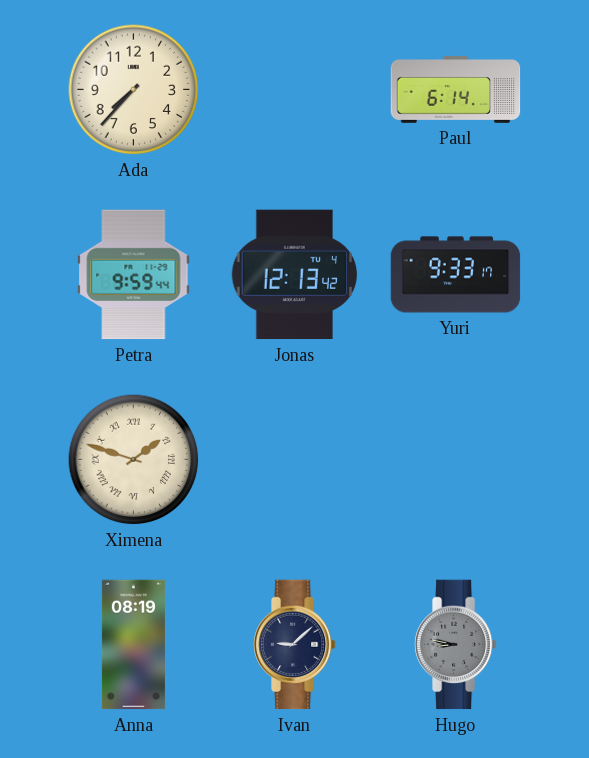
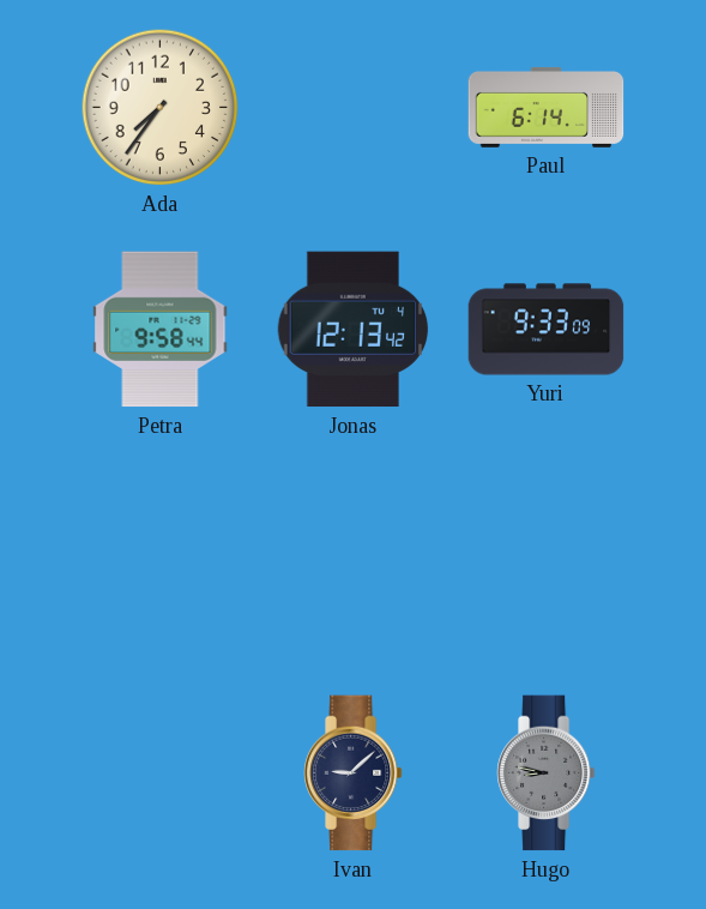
Ada: 7:37 -> 7:36
Petra: 9:59 -> 9:58
Yuri: 9:33:17 -> 9:33:09
Ximena: 1:48 -> none
Anna: 08:19 -> none
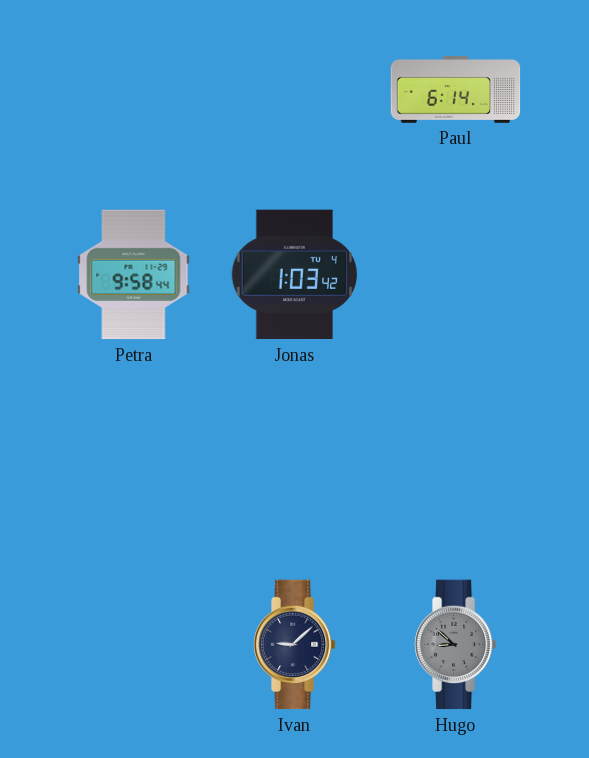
Ada: 7:36 -> none
Jonas: 12:13 -> 1:03
Yuri: 9:33 -> none
Hugo: 8:47 -> 8:52
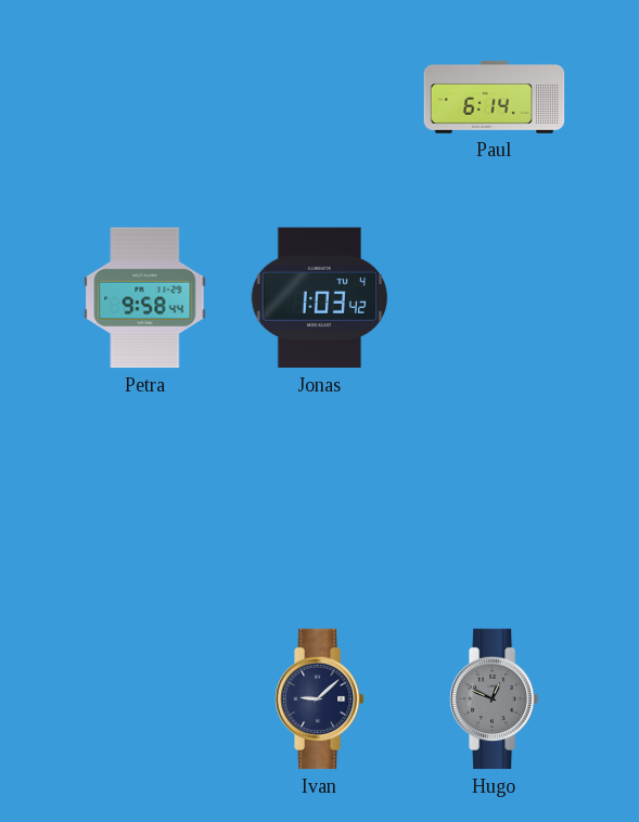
Hugo: 8:52 -> 12:49
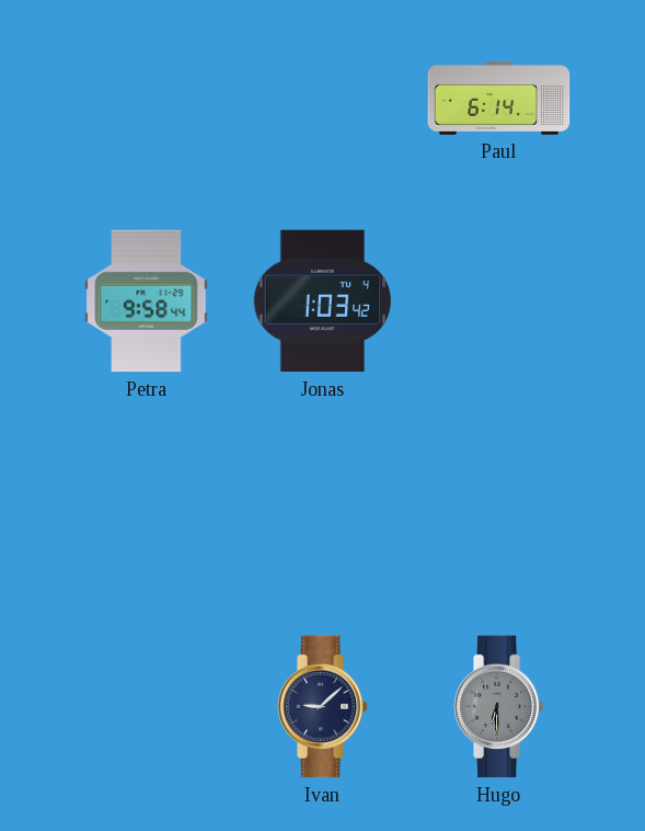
Hugo: 12:49 -> 6:30
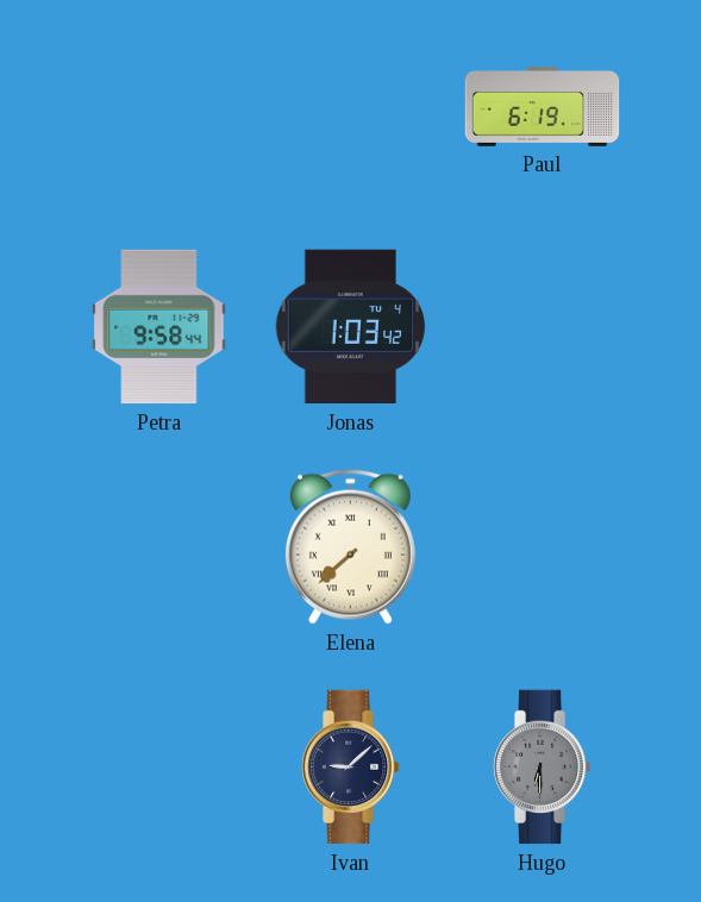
Paul: 6:14 -> 6:19
Elena: none -> 7:38
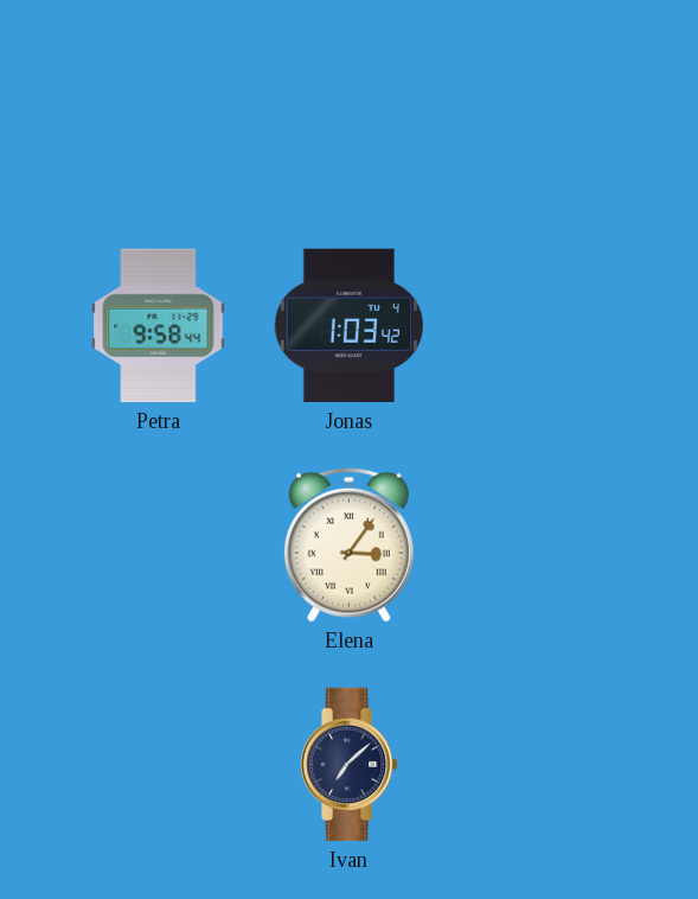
Paul: 6:19 -> none
Elena: 7:38 -> 3:06
Ivan: 9:08 -> 7:08
Hugo: 6:30 -> none
